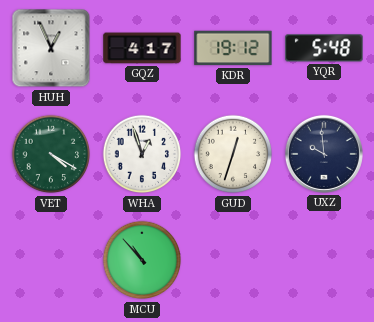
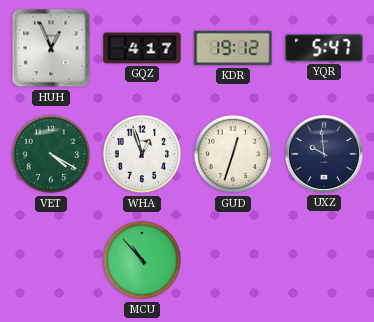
YQR: 5:48 -> 5:47
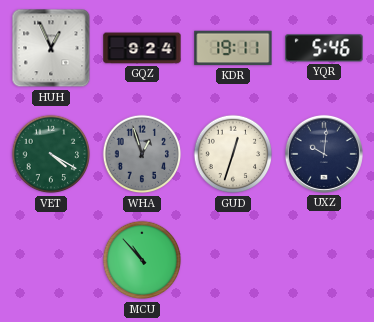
GQZ: 4:17 -> 9:24
KDR: 19:12 -> 19:11
YQR: 5:47 -> 5:46
WHA dial: white -> grey
UXZ: 9:59 -> 10:01
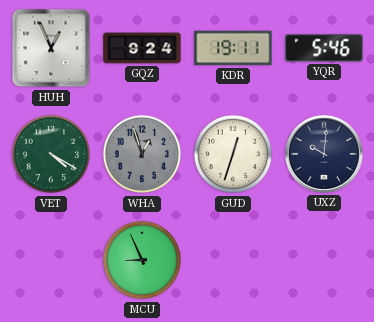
MCU: 10:53 -> 8:56
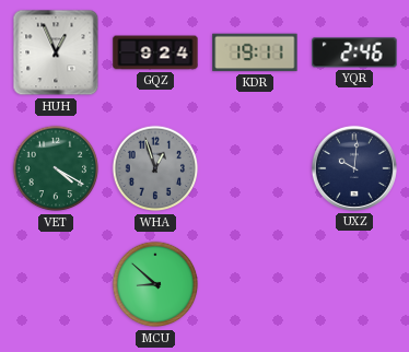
YQR: 5:46 -> 2:46
GUD: 12:33 -> none
MCU: 8:56 -> 8:52
